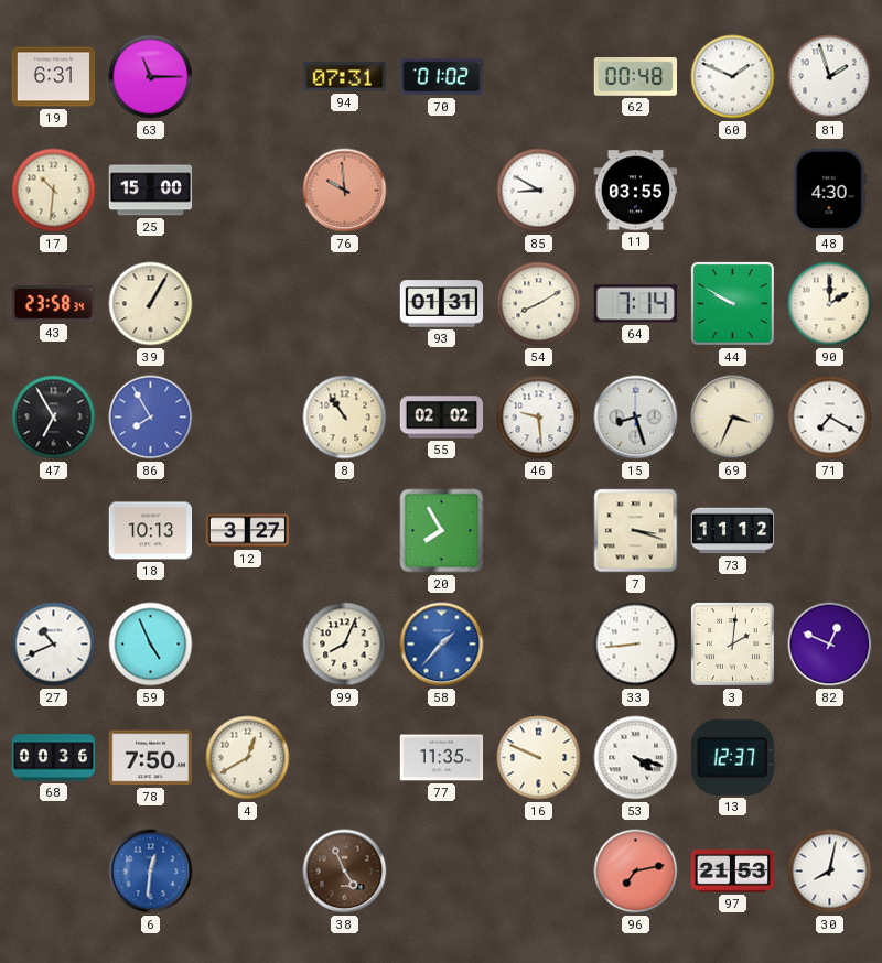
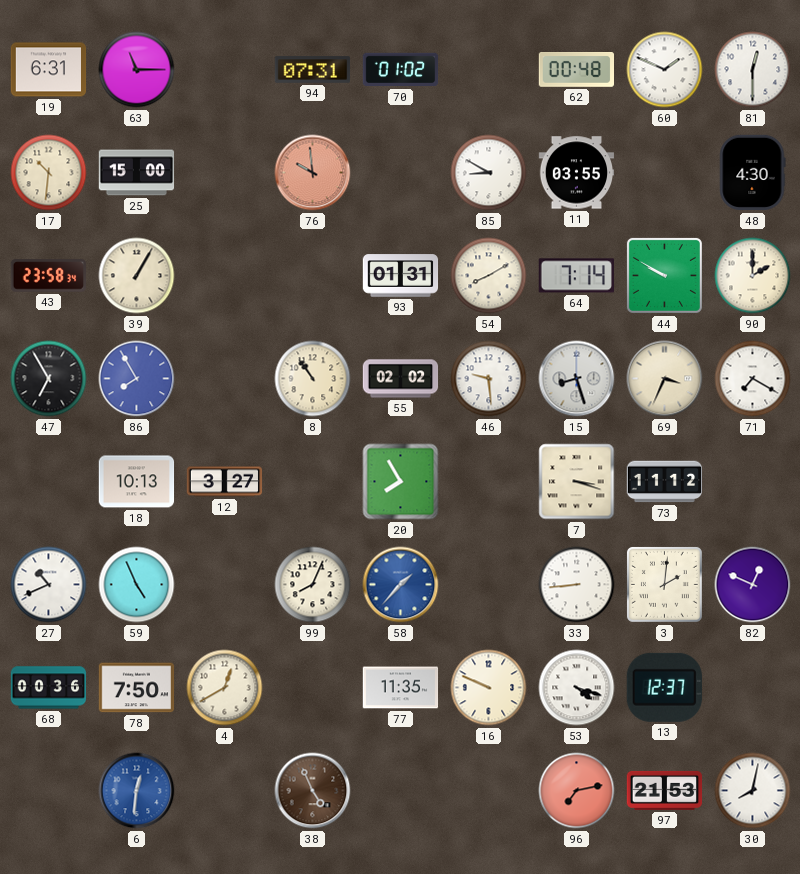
81: 1:57 -> 12:30
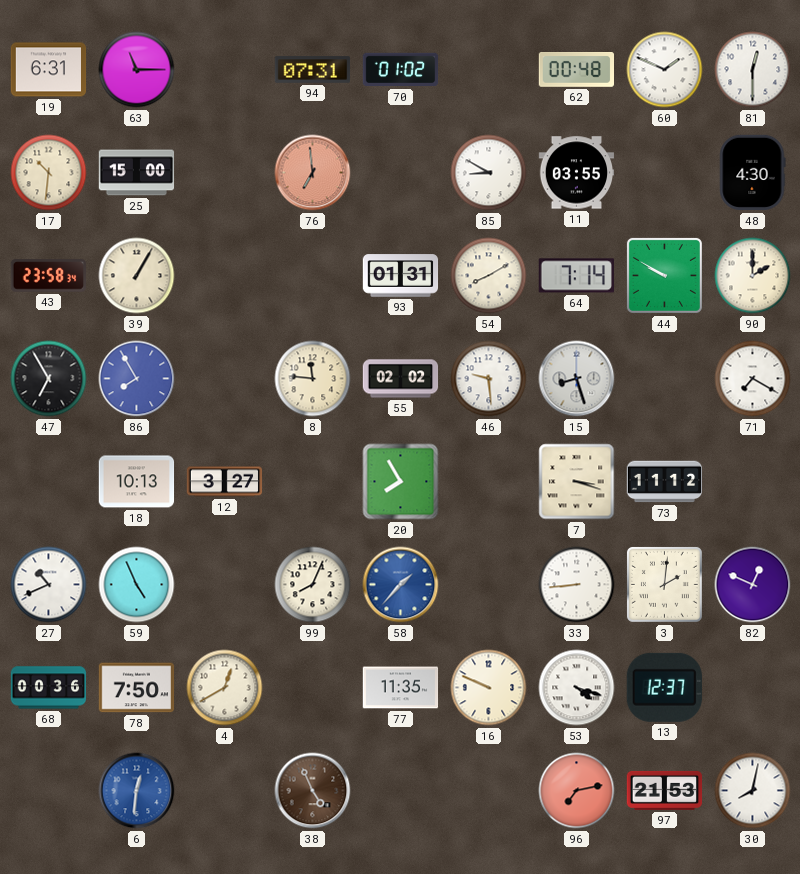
76: 9:59 -> 6:59
8: 10:54 -> 11:46
69: 3:34 -> none
